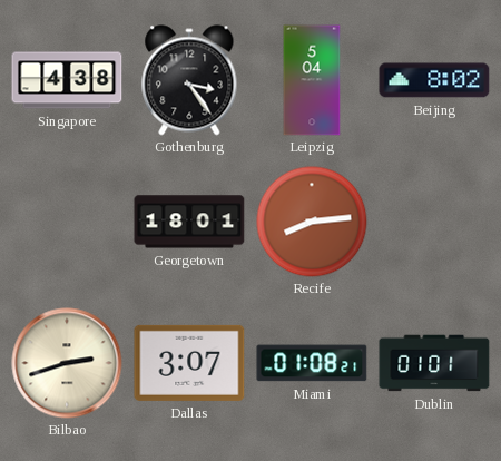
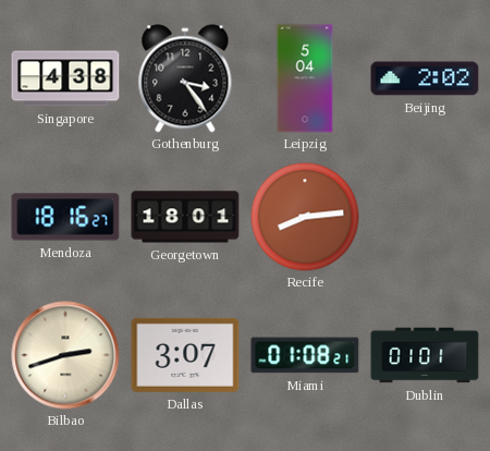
Beijing: 8:02 -> 2:02
Mendoza: none -> 18:16
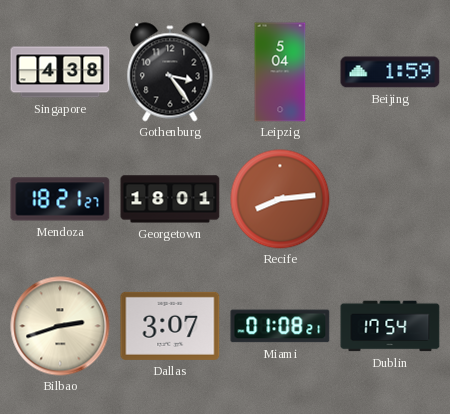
Beijing: 2:02 -> 1:59
Mendoza: 18:16 -> 18:21
Dublin: 01:01 -> 17:54
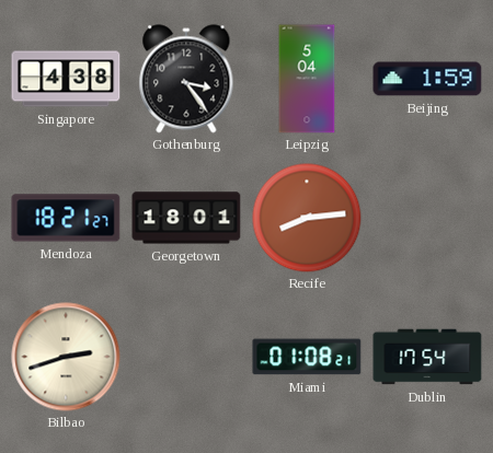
Dallas: 3:07 -> none
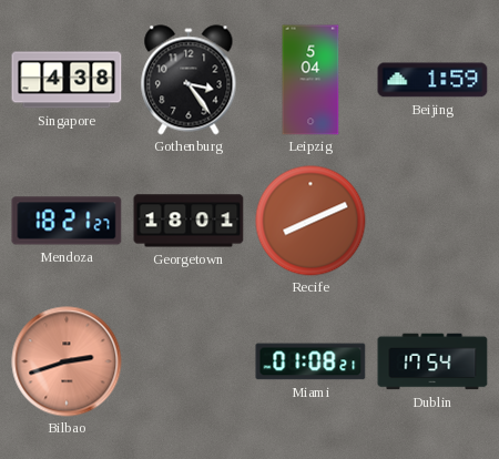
Recife: 8:14 -> 8:11
Bilbao dial: cream -> salmon
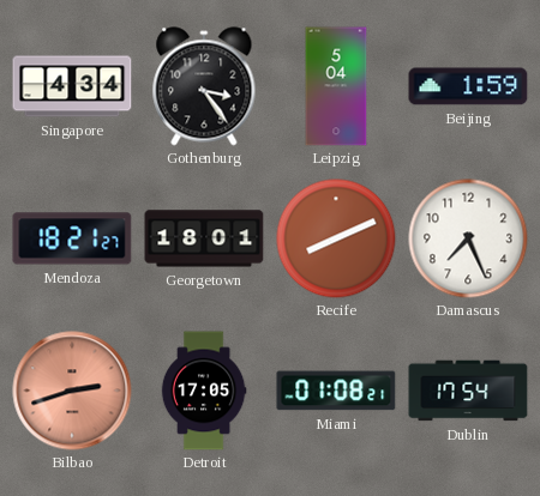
Singapore: 4:38 -> 4:34
Damascus: none -> 7:26
Detroit: none -> 17:05
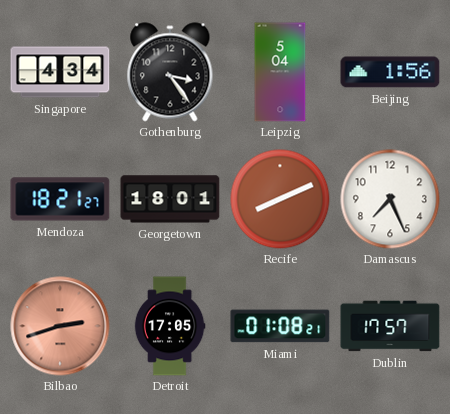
Beijing: 1:59 -> 1:56
Dublin: 17:54 -> 17:57
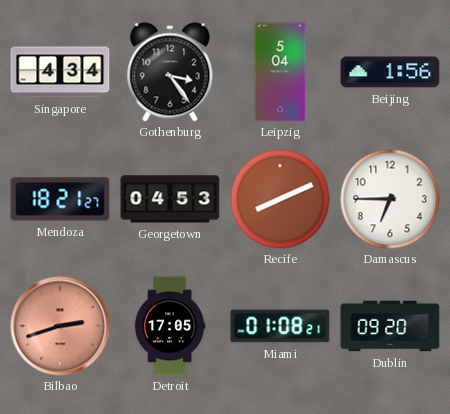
Georgetown: 18:01 -> 04:53
Damascus: 7:26 -> 6:45
Dublin: 17:57 -> 09:20
